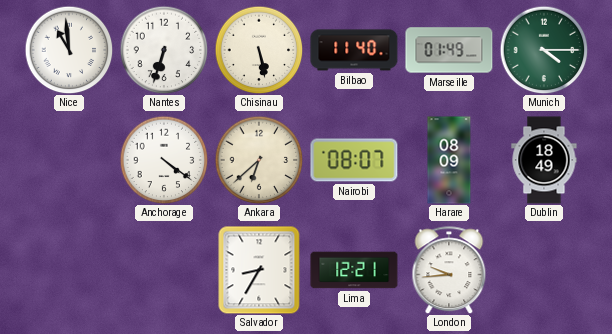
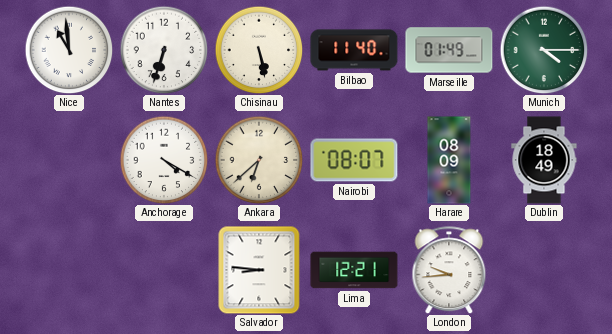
Anchorage: 4:21 -> 4:20
Salvador: 8:35 -> 8:46
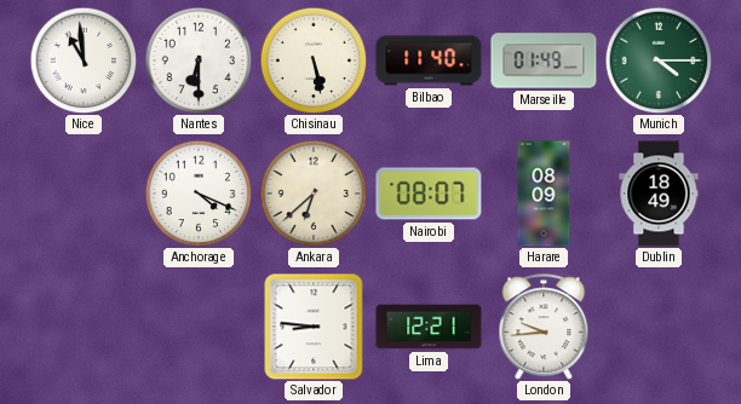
Nantes: 6:33 -> 6:30
Anchorage: 4:20 -> 4:19
